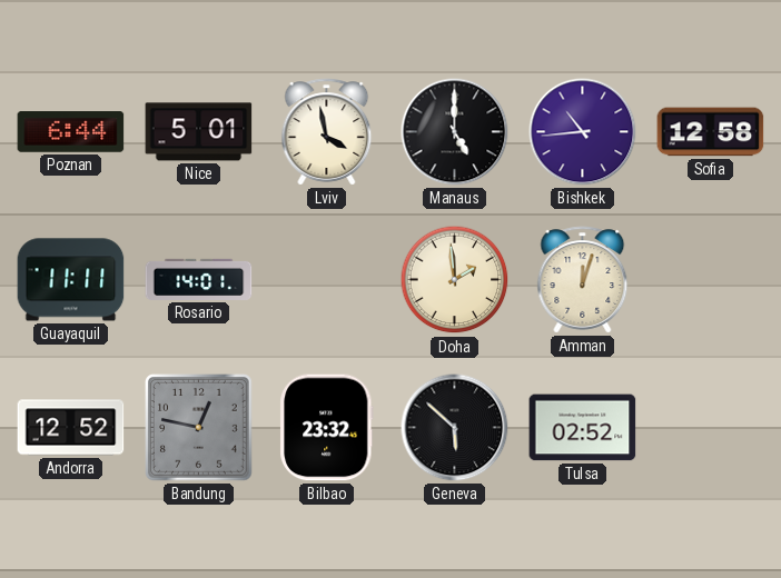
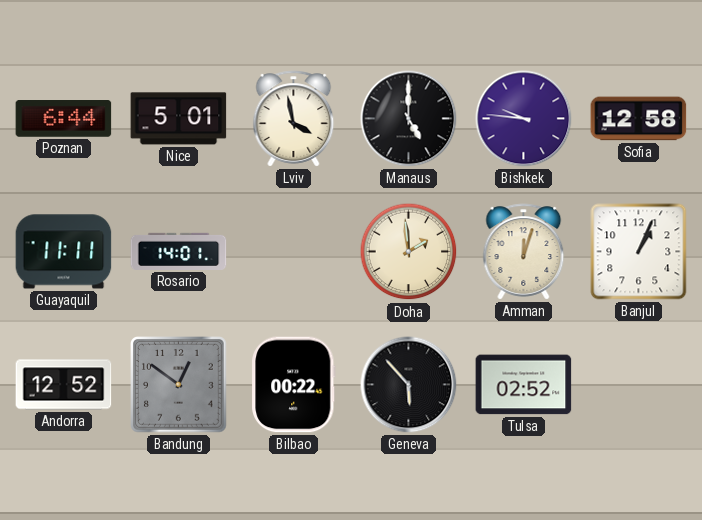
Bishkek: 10:44 -> 9:46
Banjul: none -> 1:04
Bandung: 12:47 -> 12:51
Bilbao: 23:32 -> 00:22
Geneva: 5:52 -> 5:53
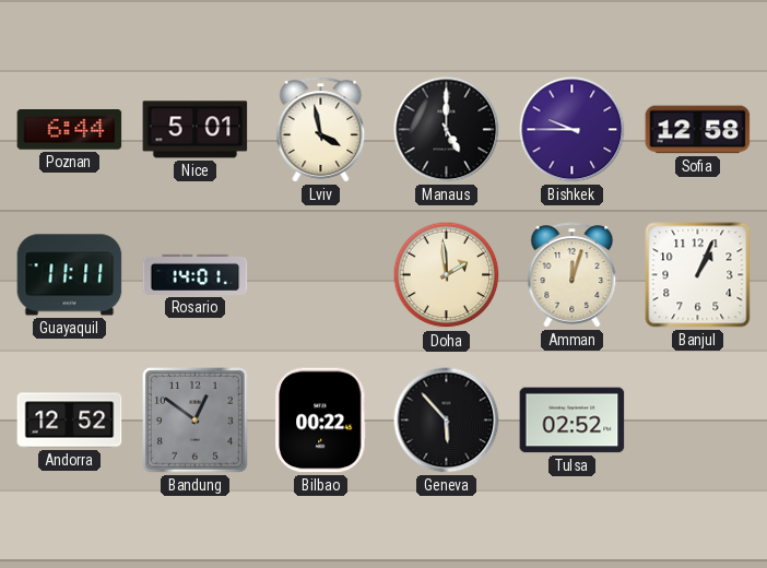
Bishkek: 9:46 -> 9:45
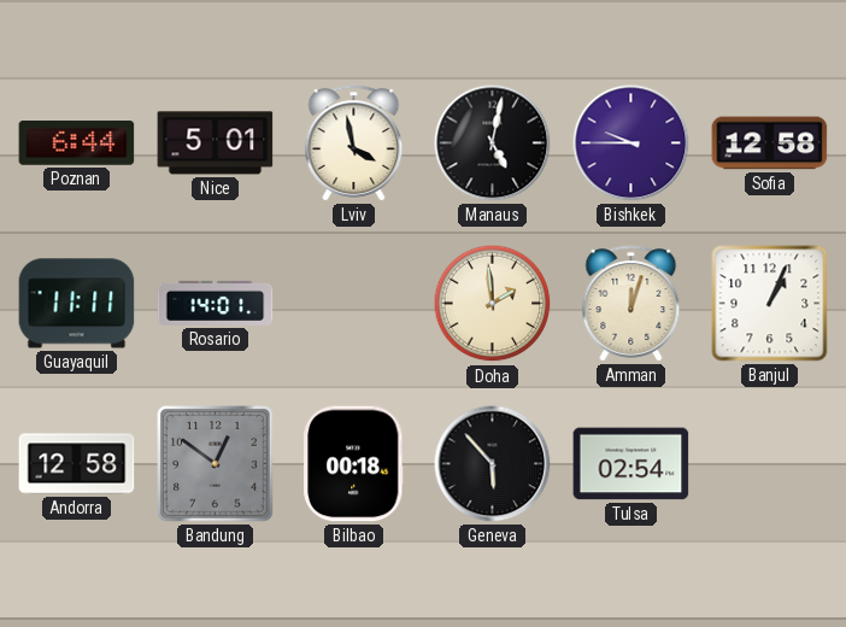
Manaus: 5:00 -> 5:02
Andorra: 12:52 -> 12:58
Bilbao: 00:22 -> 00:18
Tulsa: 02:52 -> 02:54
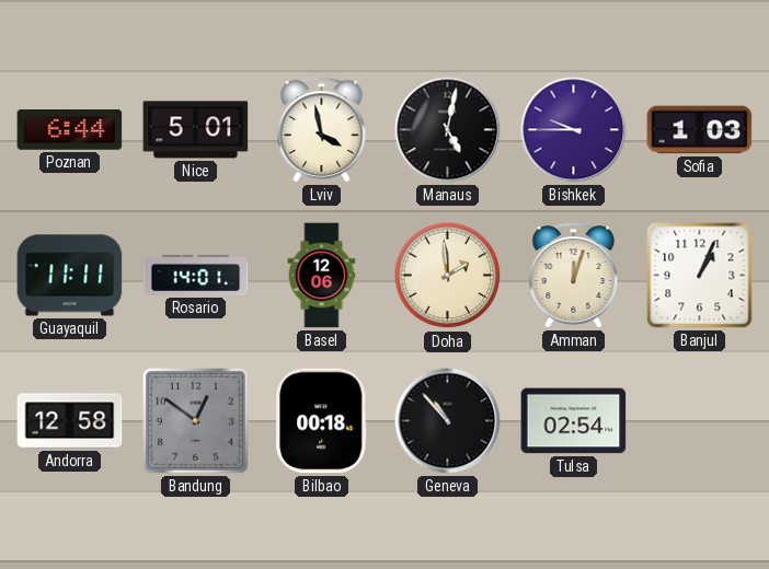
Sofia: 12:58 -> 1:03
Basel: none -> 12:06
Geneva: 5:53 -> 10:53
